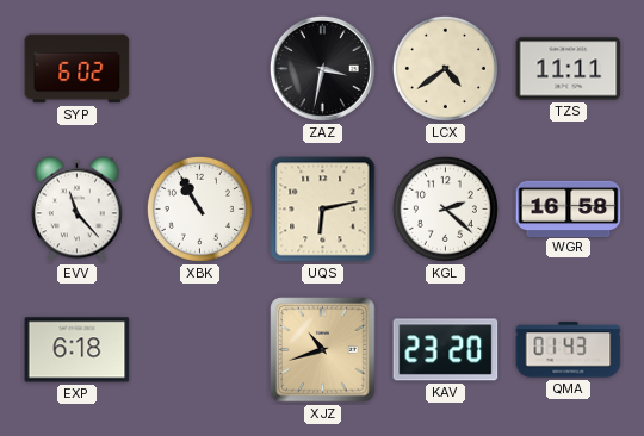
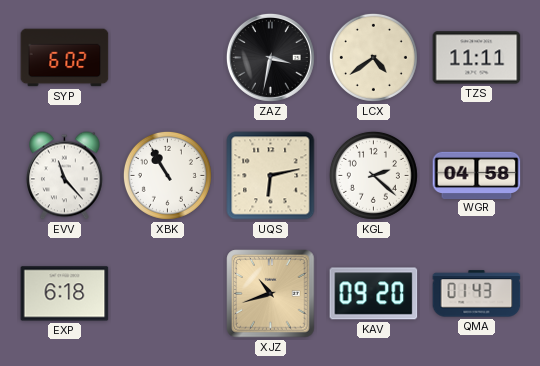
WGR: 16:58 -> 04:58
KAV: 23:20 -> 09:20
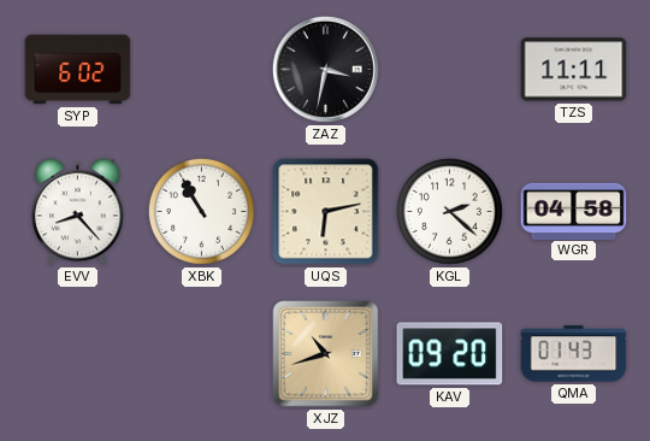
LCX: 4:39 -> none
EVV: 11:23 -> 8:23
EXP: 6:18 -> none
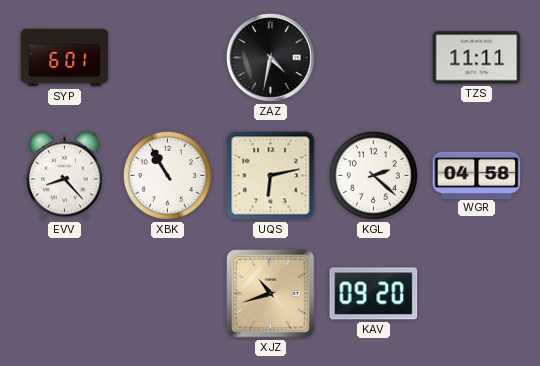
SYP: 6:02 -> 6:01
ZAZ: 3:32 -> 4:32
QMA: 01:43 -> none
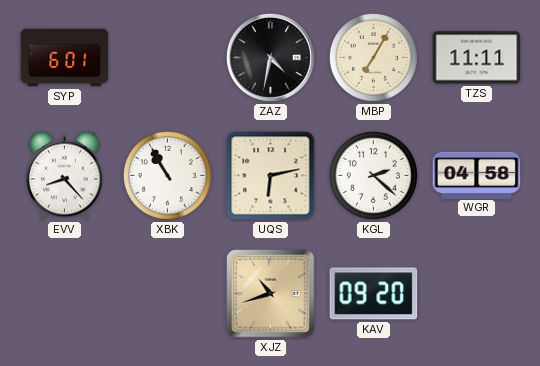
MBP: none -> 7:05
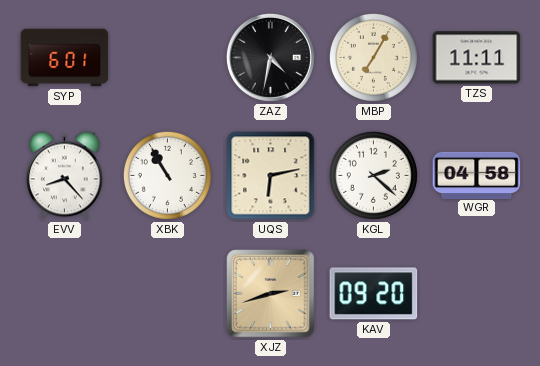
XJZ: 10:42 -> 2:42
